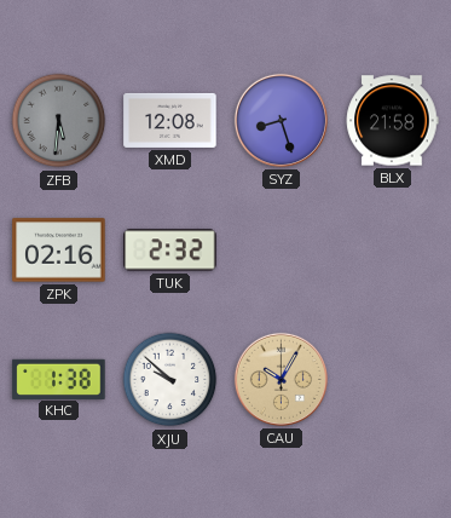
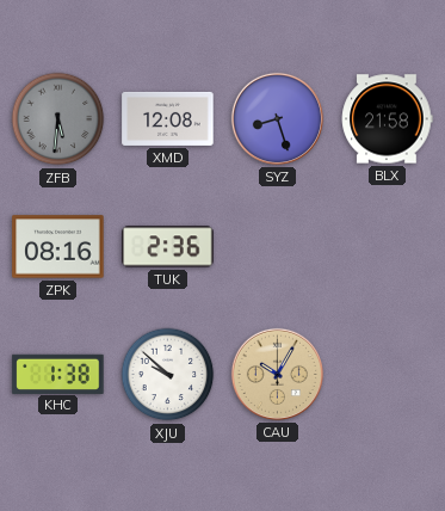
ZPK: 02:16 -> 08:16
TUK: 2:32 -> 2:36
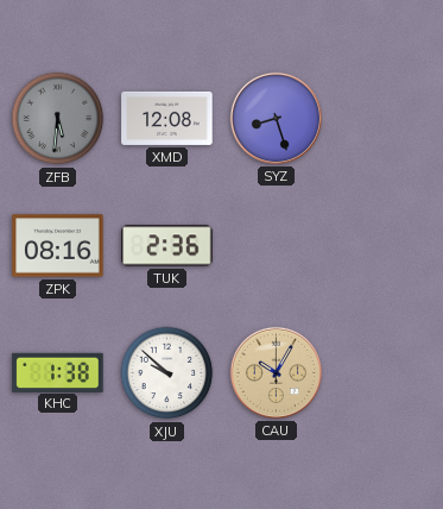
BLX: 21:58 -> none
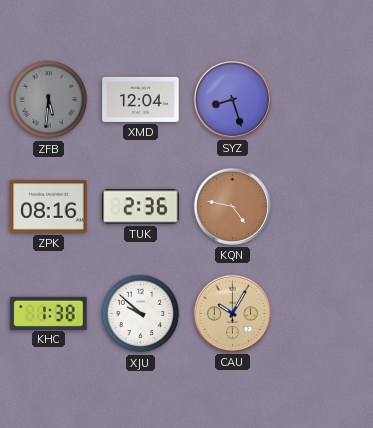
XMD: 12:08 -> 12:04
KQN: none -> 4:47
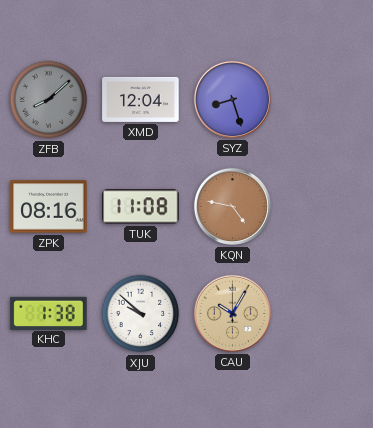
ZFB: 5:31 -> 8:08
TUK: 2:36 -> 11:08
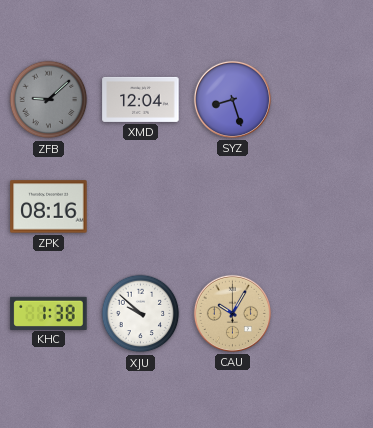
ZFB: 8:08 -> 9:08
TUK: 11:08 -> none
KQN: 4:47 -> none
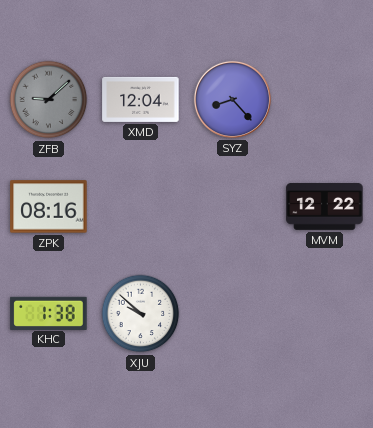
SYZ: 8:27 -> 8:23
MVM: none -> 12:22
CAU: 10:05 -> none
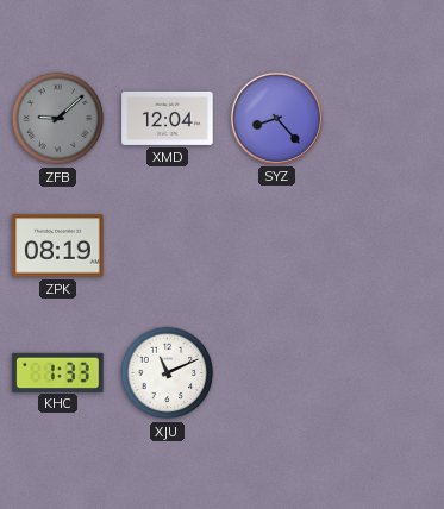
ZPK: 08:16 -> 08:19
MVM: 12:22 -> none
KHC: 1:38 -> 1:33
XJU: 9:52 -> 11:11
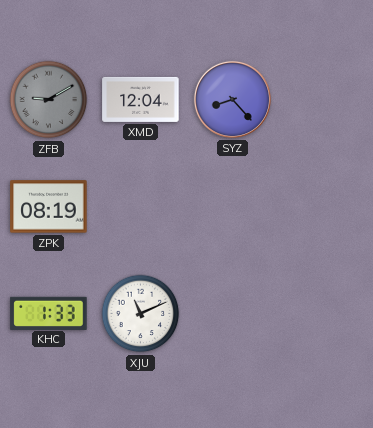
ZFB: 9:08 -> 9:10
